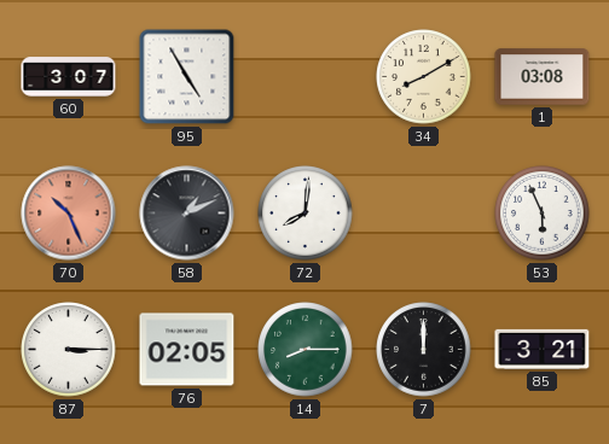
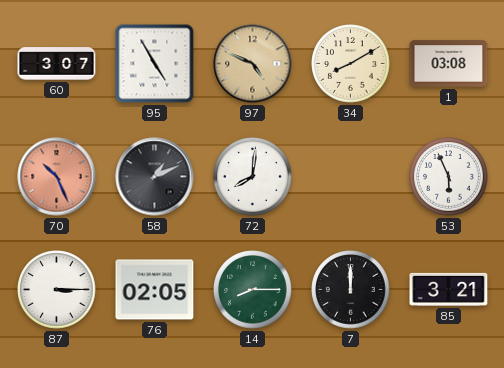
97: none -> 4:49
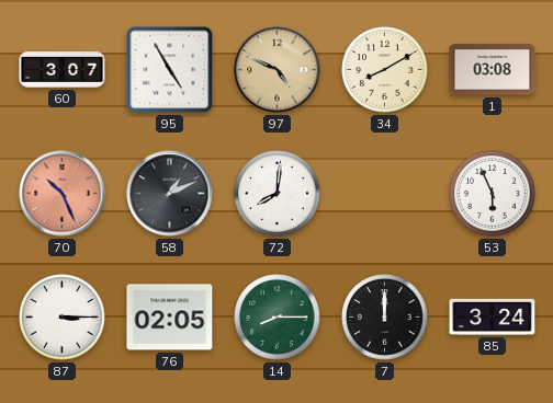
85: 3:21 -> 3:24
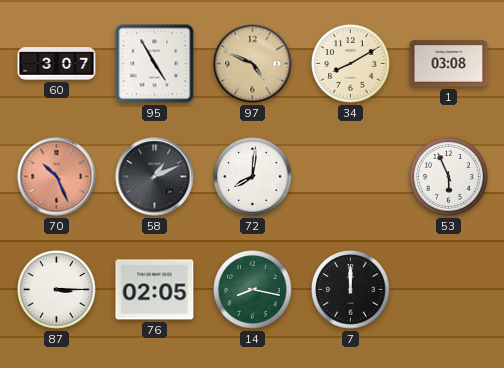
14: 8:15 -> 8:17
85: 3:24 -> none
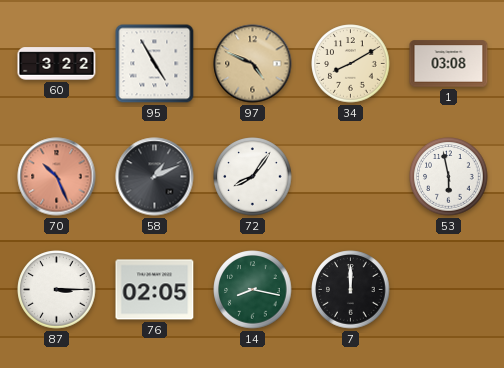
60: 3:07 -> 3:22
72: 8:01 -> 8:06
53: 5:56 -> 5:58
